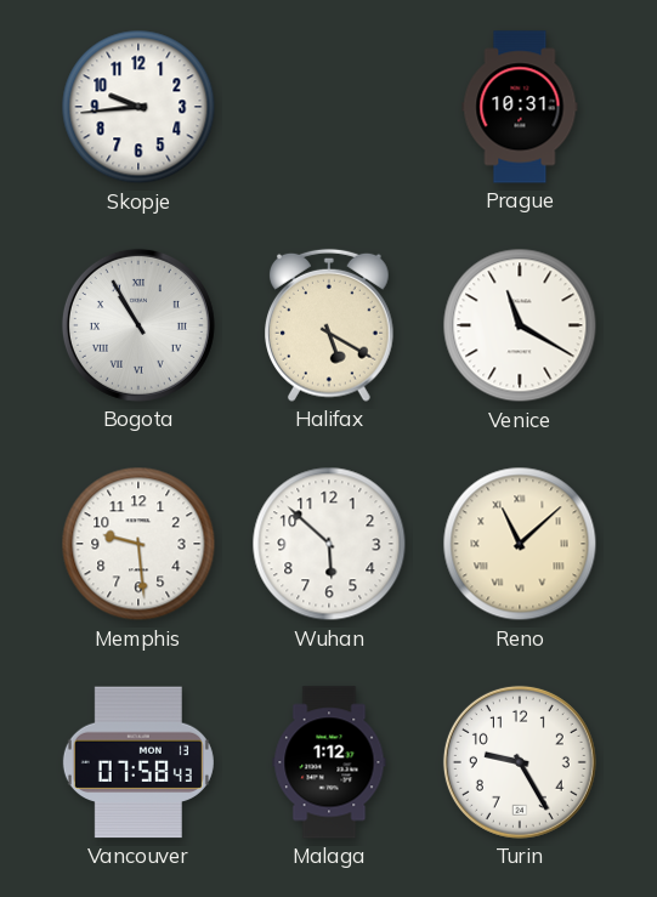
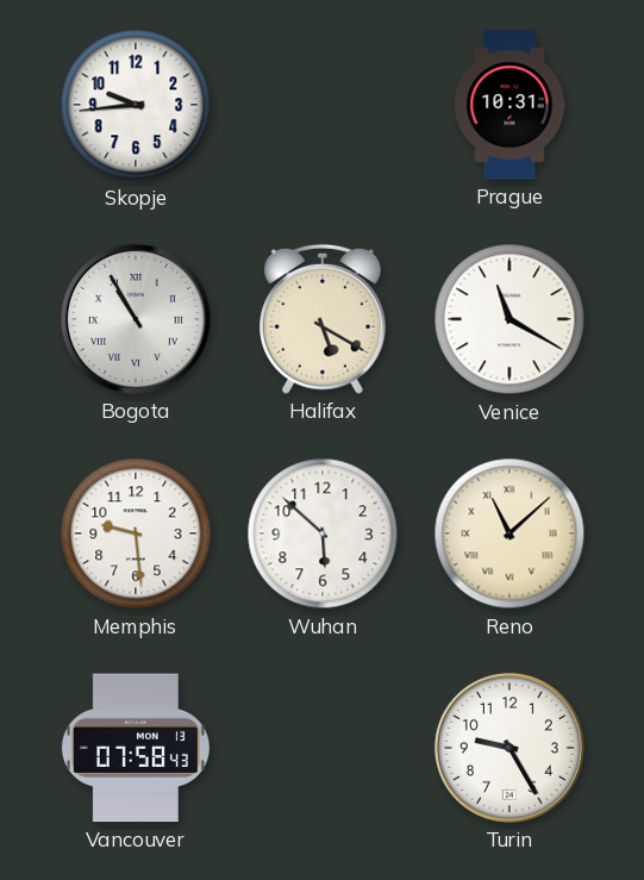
Malaga: 1:12 -> none
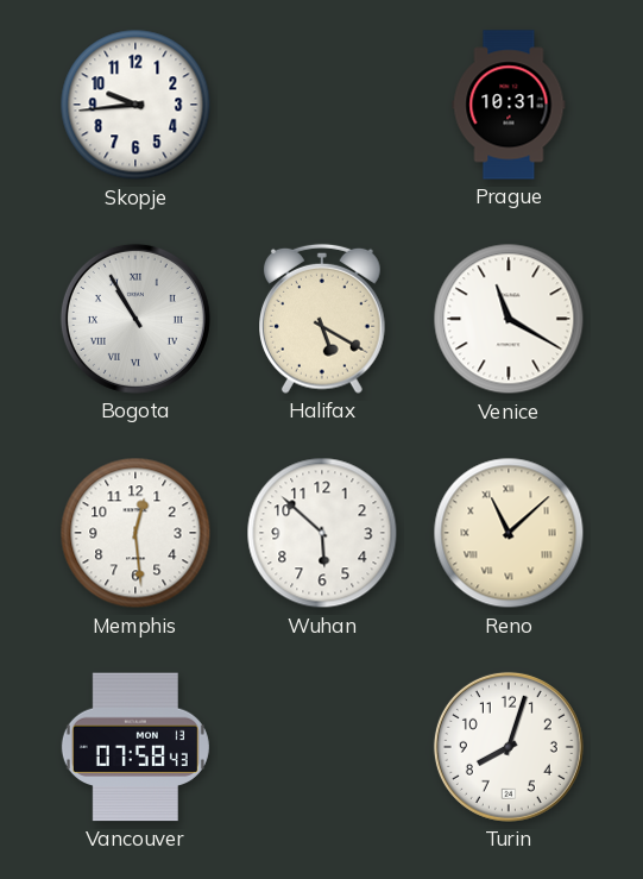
Memphis: 9:29 -> 12:29
Turin: 9:25 -> 8:03
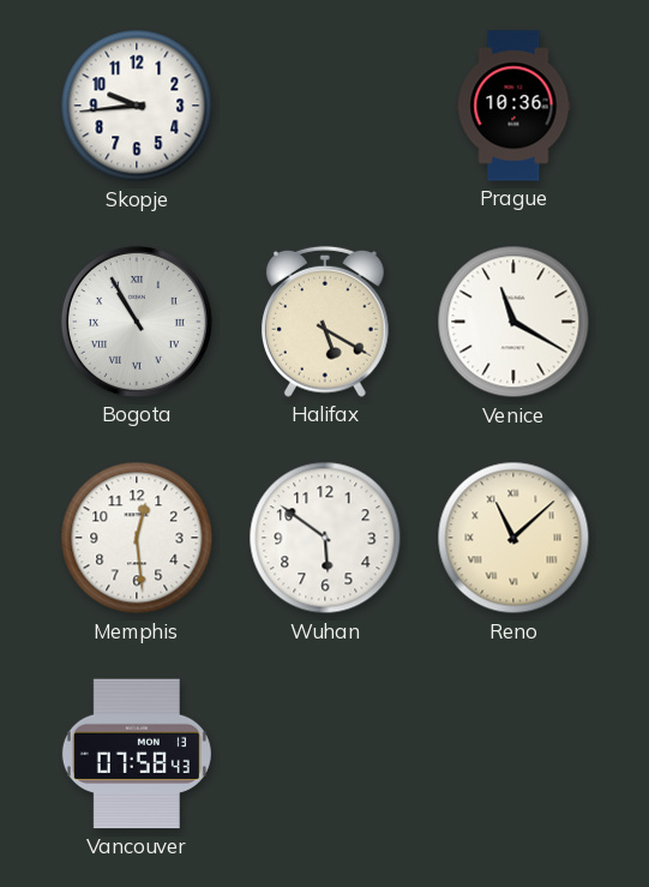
Prague: 10:31 -> 10:36
Wuhan: 5:52 -> 5:51
Turin: 8:03 -> none
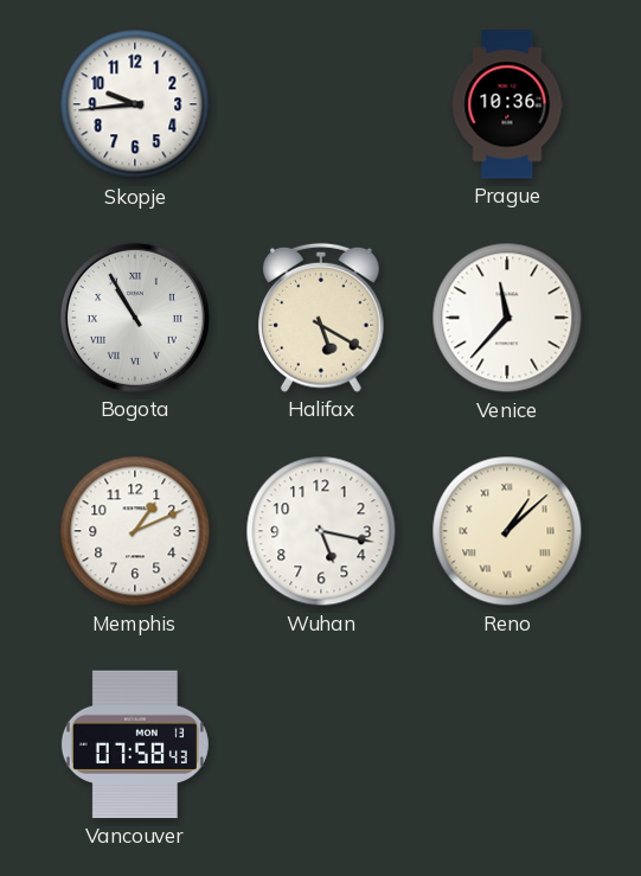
Venice: 11:20 -> 11:37
Memphis: 12:29 -> 1:11
Wuhan: 5:51 -> 5:17
Reno: 11:08 -> 1:08
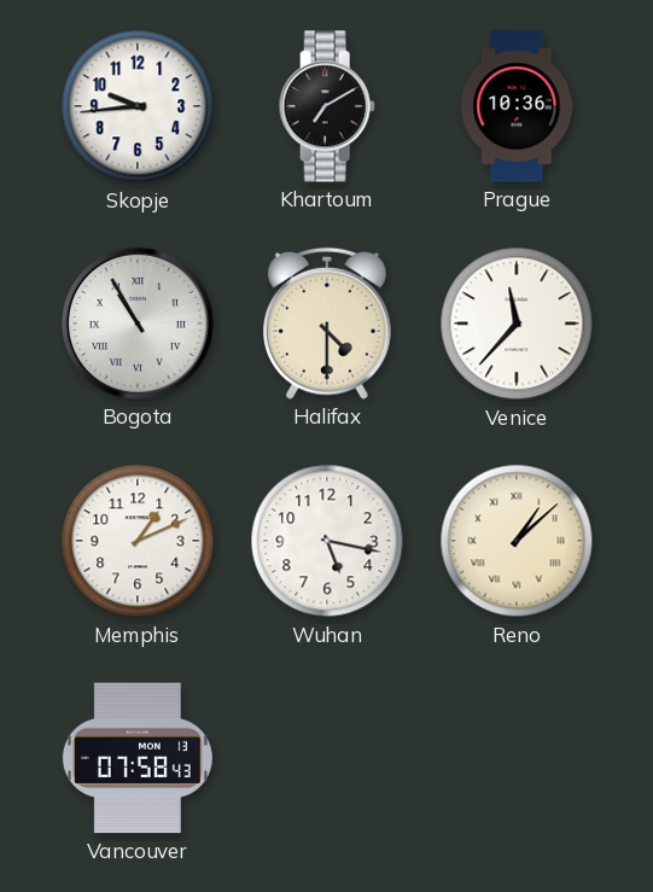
Khartoum: none -> 7:10
Halifax: 5:20 -> 4:30
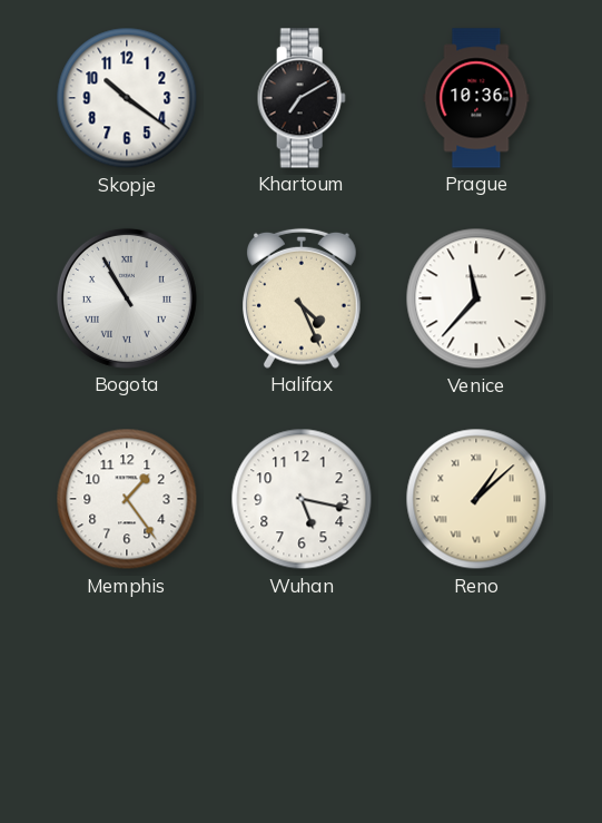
Skopje: 9:44 -> 10:21
Halifax: 4:30 -> 4:26
Memphis: 1:11 -> 1:24
Vancouver: 07:58 -> none
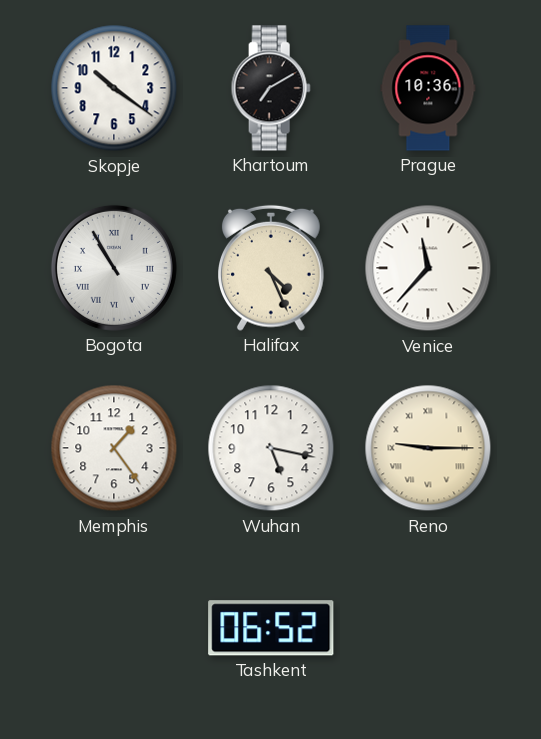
Reno: 1:08 -> 9:15
Tashkent: none -> 06:52
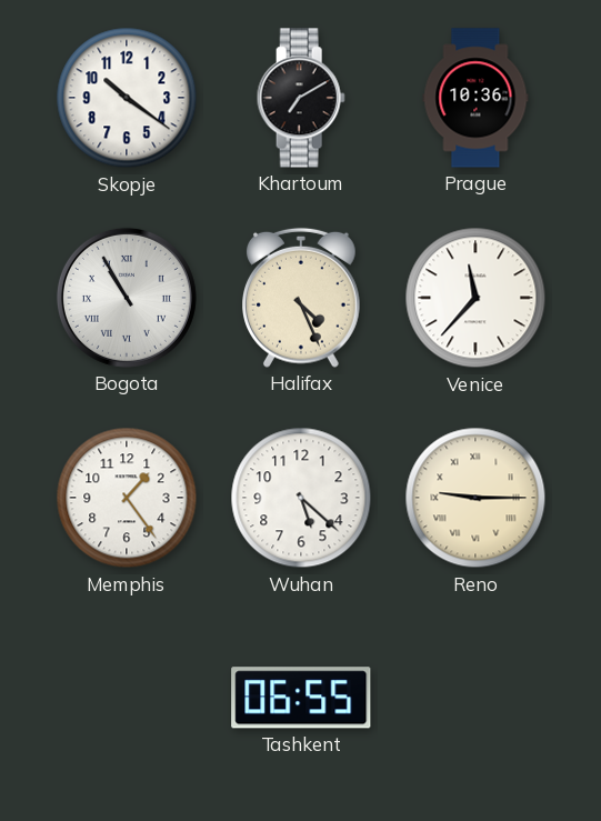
Wuhan: 5:17 -> 5:22
Tashkent: 06:52 -> 06:55
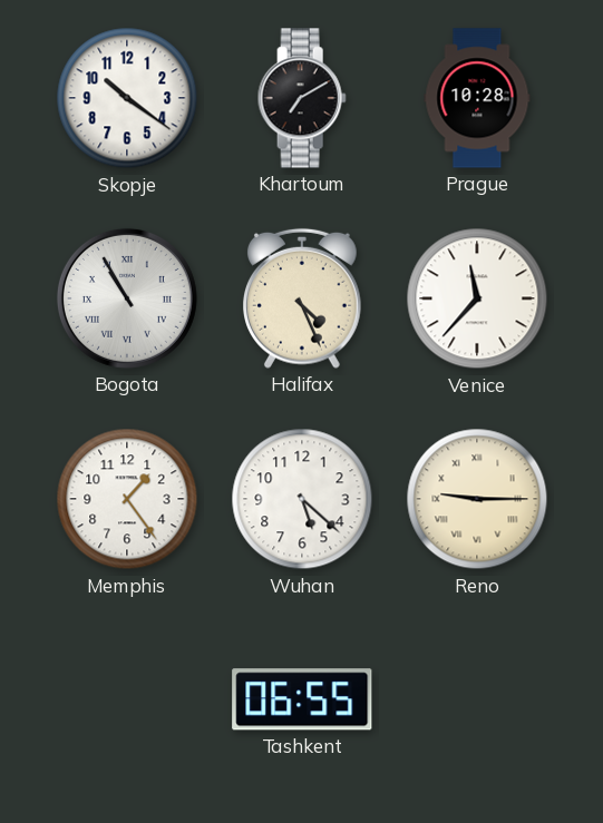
Prague: 10:36 -> 10:28
